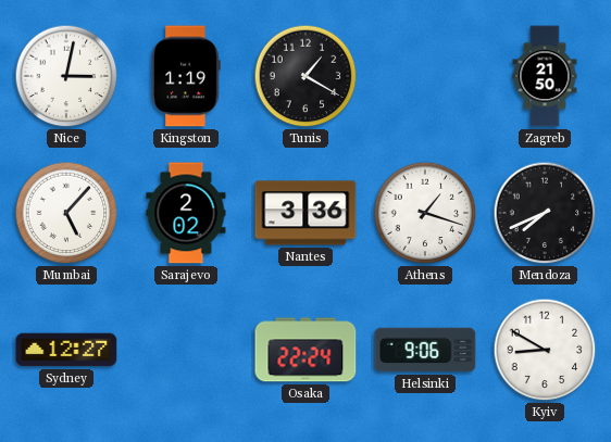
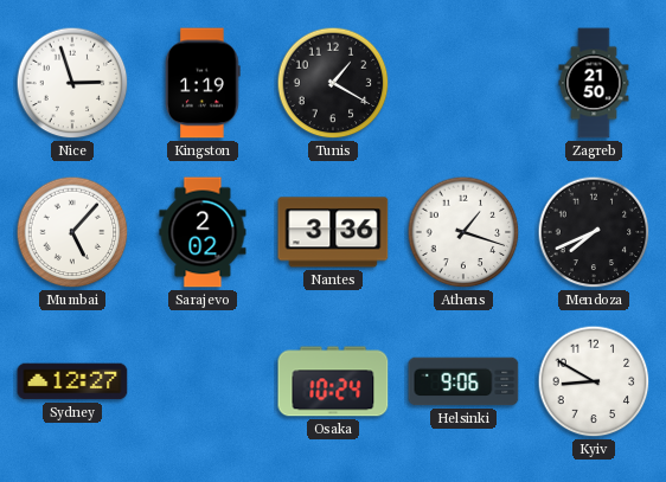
Nice: 3:02 -> 2:57
Osaka: 22:24 -> 10:24
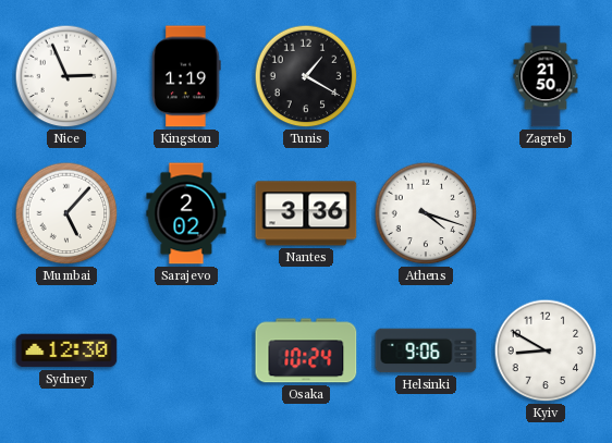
Nice: 2:57 -> 2:56
Athens: 1:18 -> 4:18
Mendoza: 7:41 -> none
Sydney: 12:27 -> 12:30
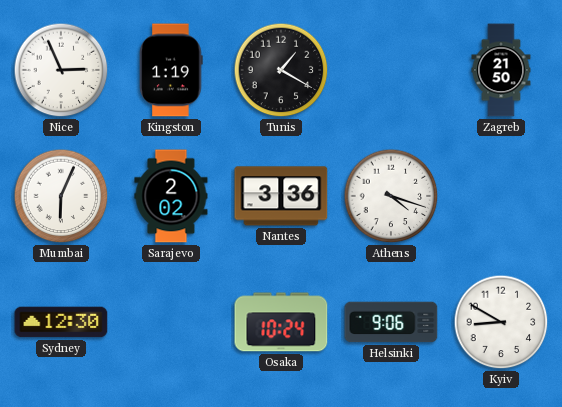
Mumbai: 5:07 -> 6:04
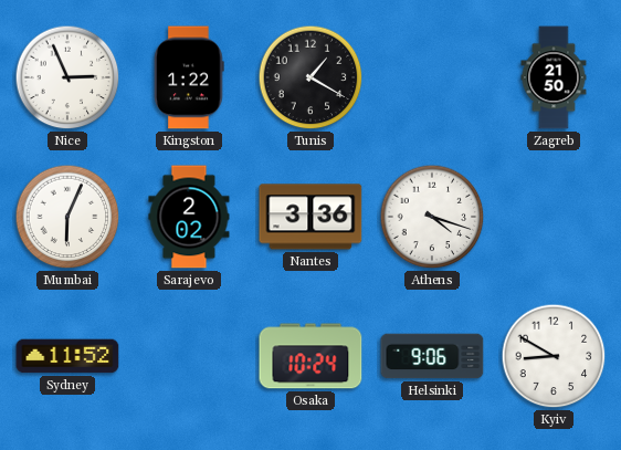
Kingston: 1:19 -> 1:22
Sydney: 12:30 -> 11:52
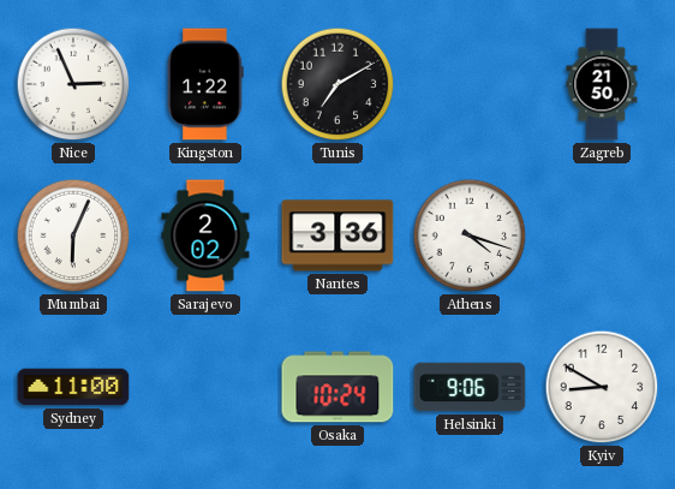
Tunis: 1:20 -> 7:10
Sydney: 11:52 -> 11:00
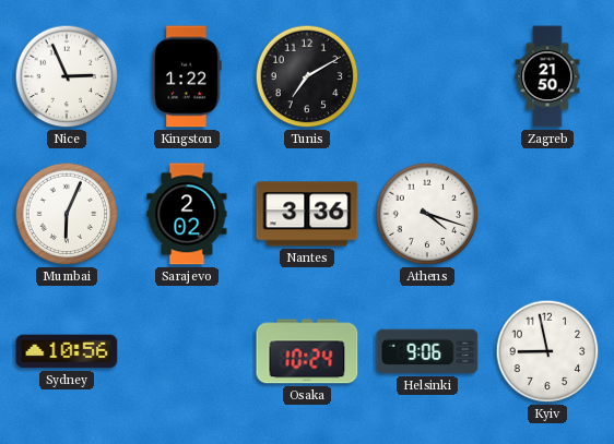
Sydney: 11:00 -> 10:56
Kyiv: 8:50 -> 8:58
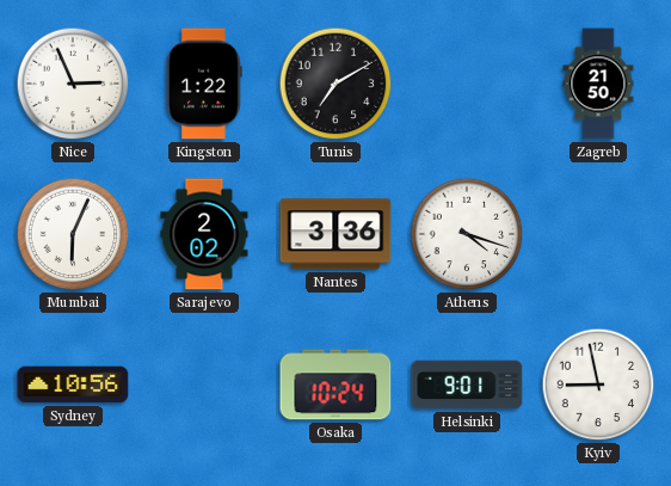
Helsinki: 9:06 -> 9:01
